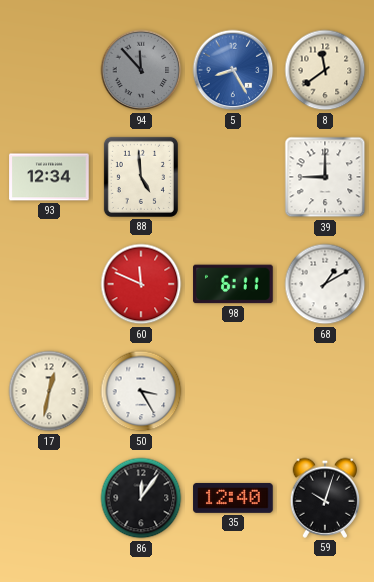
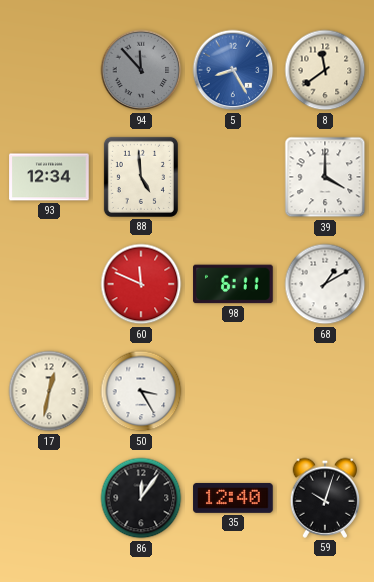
39: 9:00 -> 4:00
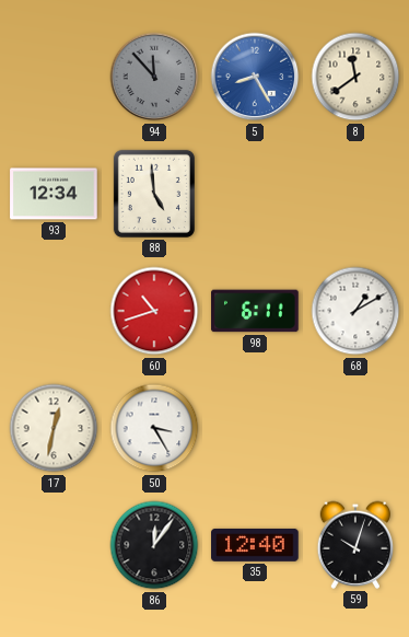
39: 4:00 -> none
60: 11:49 -> 10:42
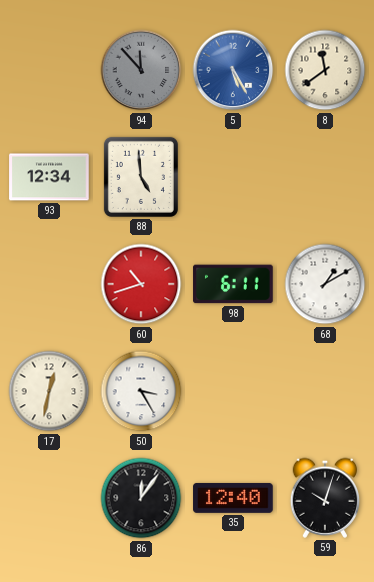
5: 8:25 -> 5:25
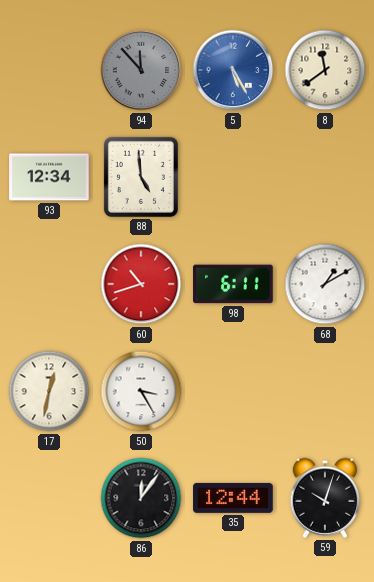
35: 12:40 -> 12:44
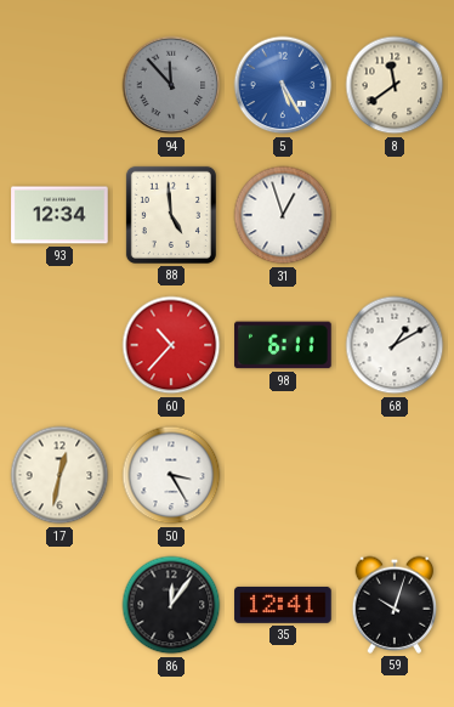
31: none -> 12:57
60: 10:42 -> 10:37
35: 12:44 -> 12:41
